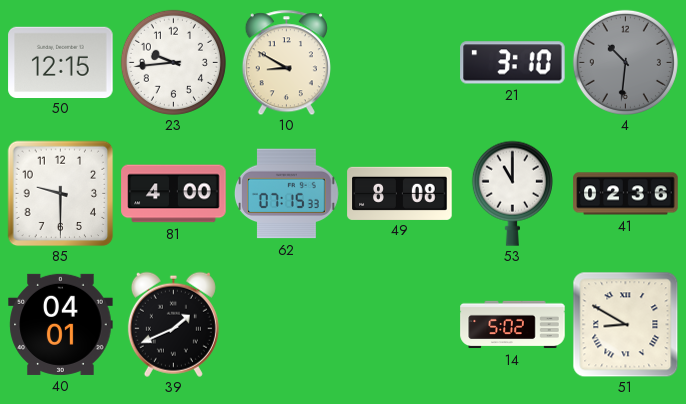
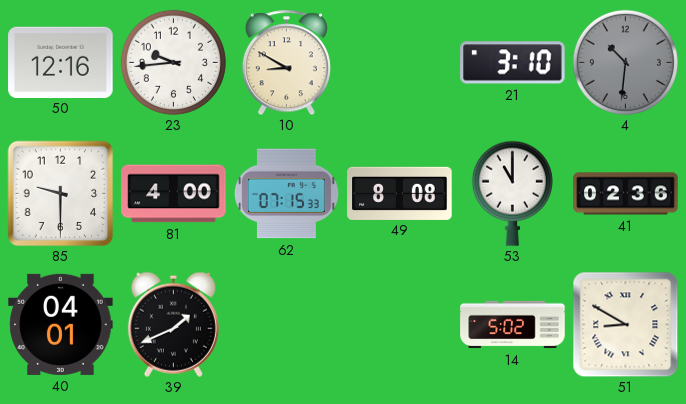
50: 12:15 -> 12:16
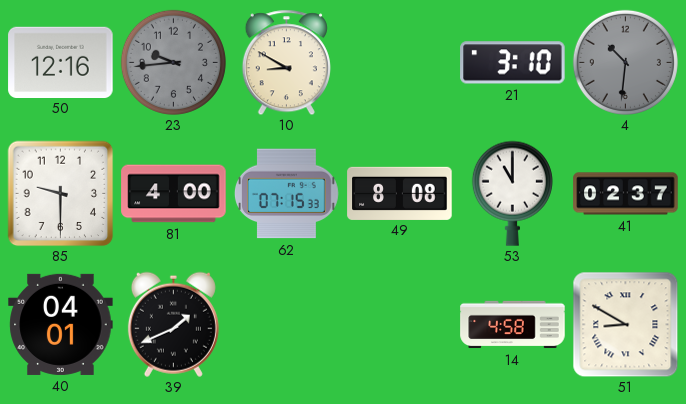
23 dial: white -> grey
41: 02:36 -> 02:37
14: 5:02 -> 4:58
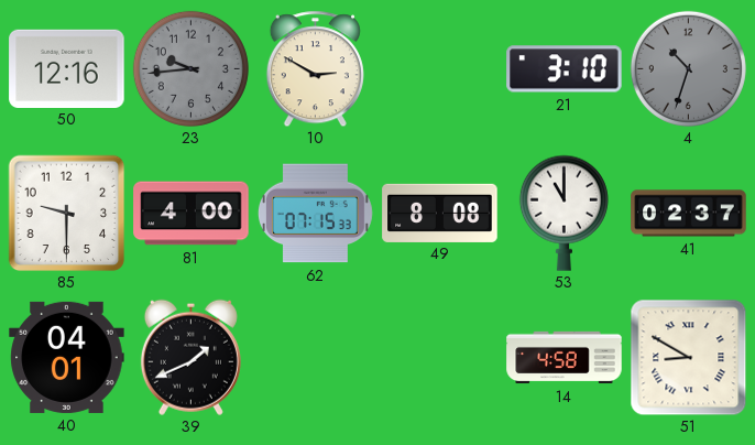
10: 8:50 -> 2:50
4: 10:31 -> 10:33
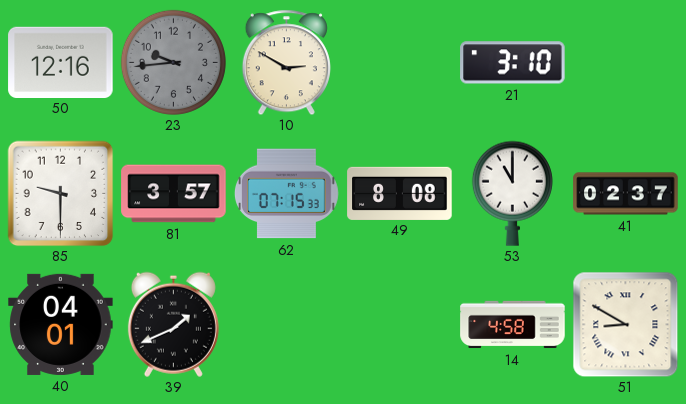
4: 10:33 -> none
81: 4:00 -> 3:57
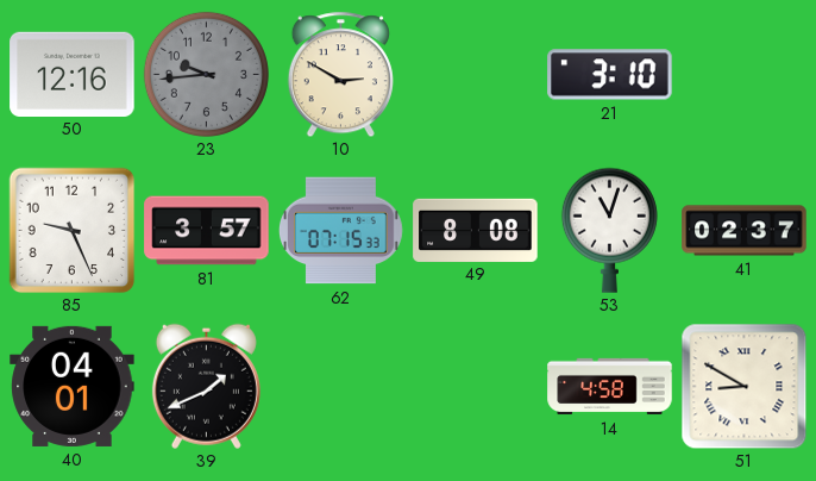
85: 9:30 -> 9:26
53: 11:00 -> 11:03
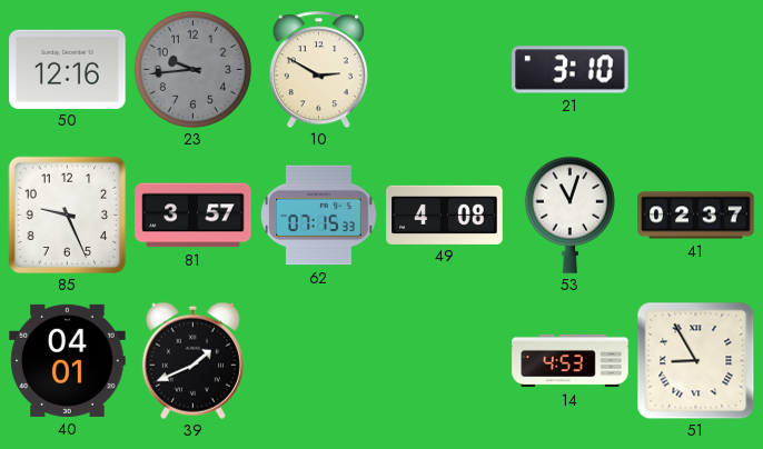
49: 8:08 -> 4:08
14: 4:58 -> 4:53
51: 8:50 -> 8:55
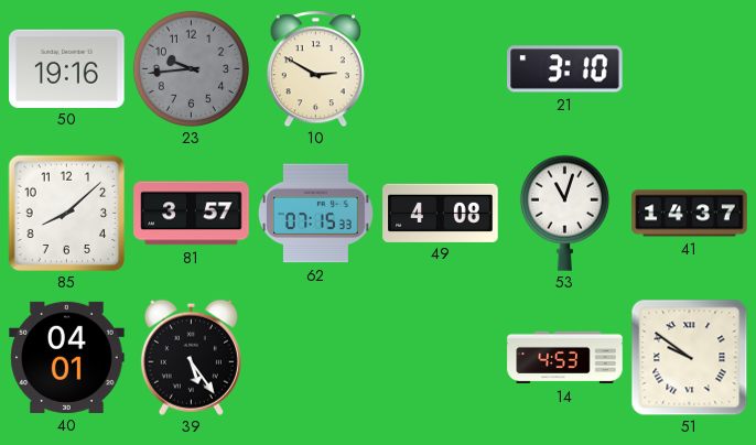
50: 12:16 -> 19:16
85: 9:26 -> 8:08
41: 02:37 -> 14:37
39: 1:41 -> 5:24
51: 8:55 -> 9:51
